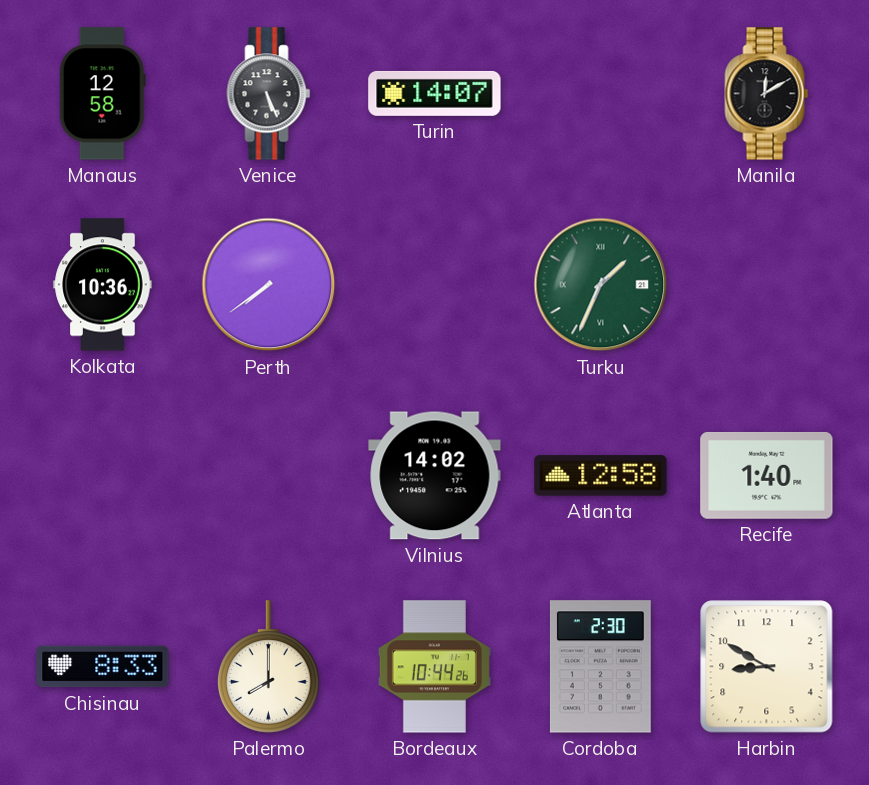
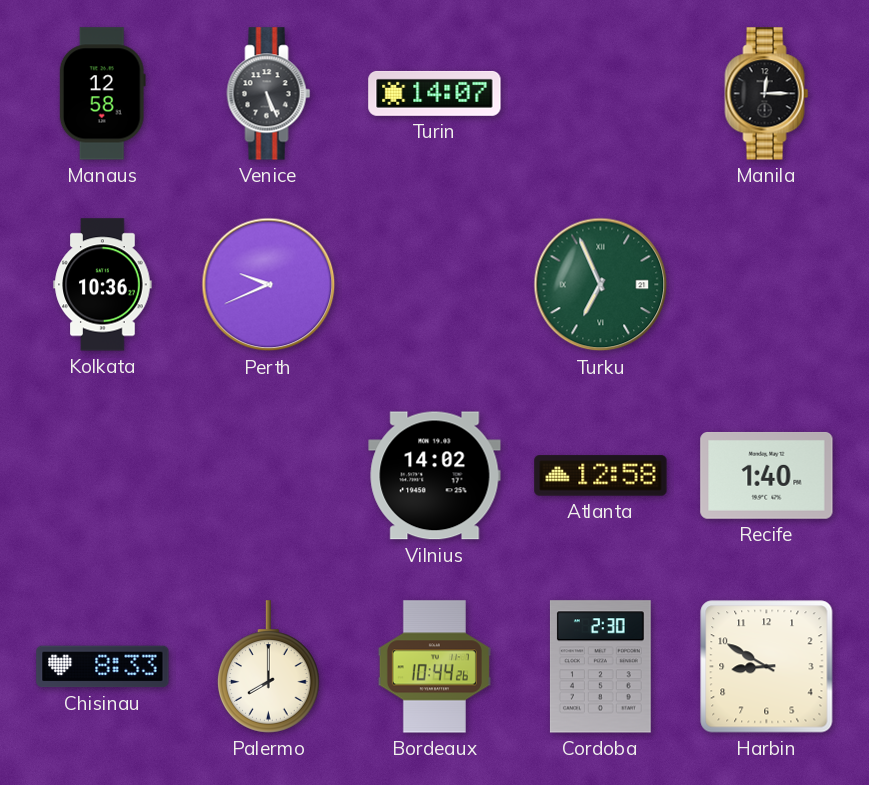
Manila: 12:10 -> 12:15
Perth: 7:39 -> 9:41
Turku: 1:34 -> 6:56
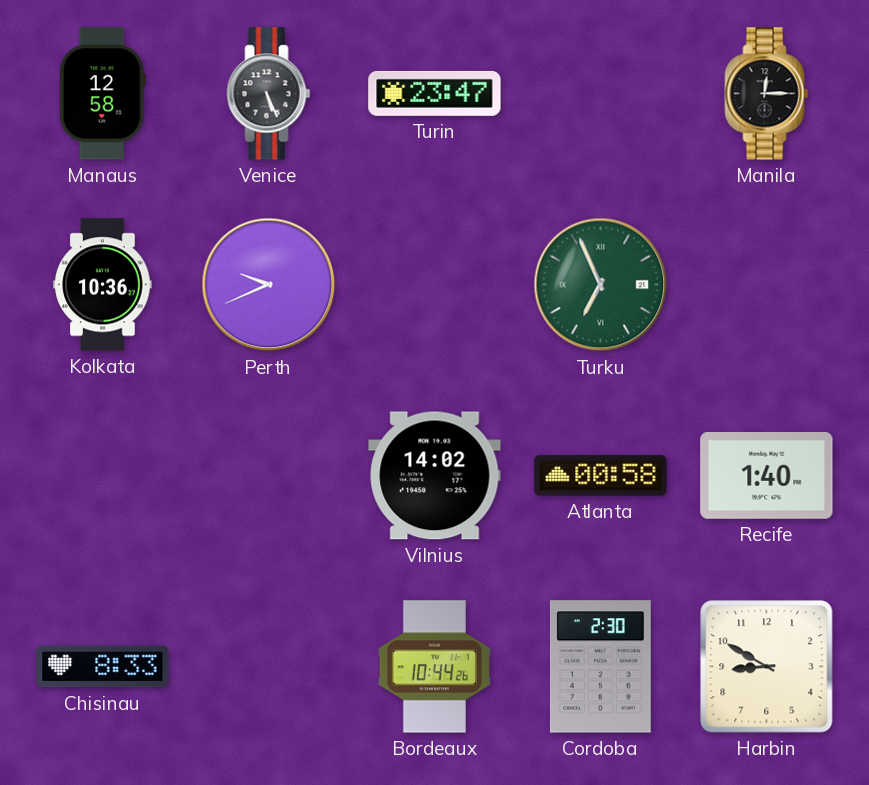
Turin: 14:07 -> 23:47
Atlanta: 12:58 -> 00:58
Palermo: 8:00 -> none
